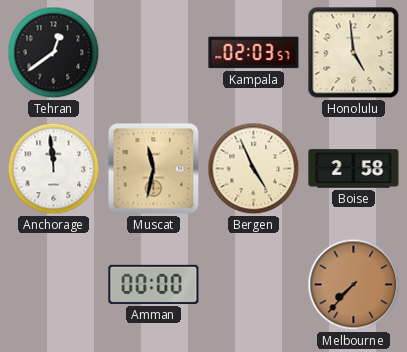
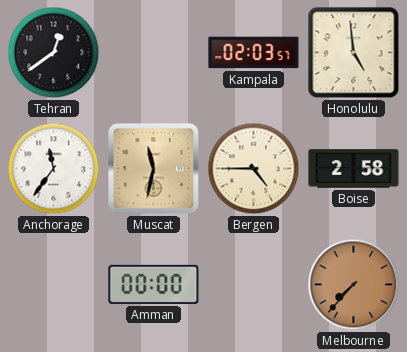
Anchorage: 11:59 -> 11:36
Bergen: 4:56 -> 4:45
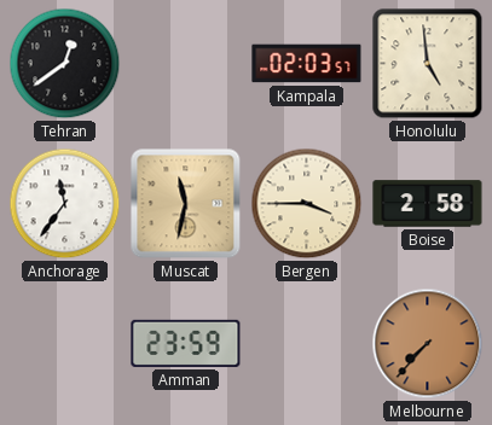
Bergen: 4:45 -> 3:45
Amman: 00:00 -> 23:59
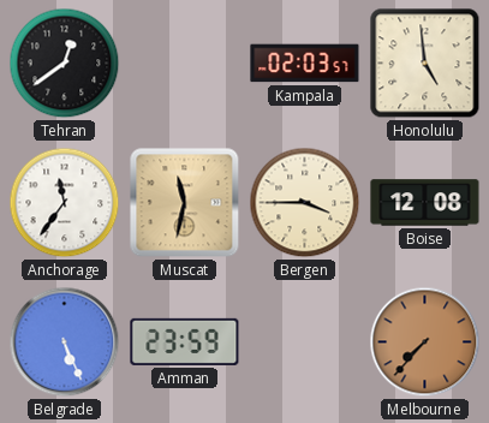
Boise: 2:58 -> 12:08
Belgrade: none -> 5:26
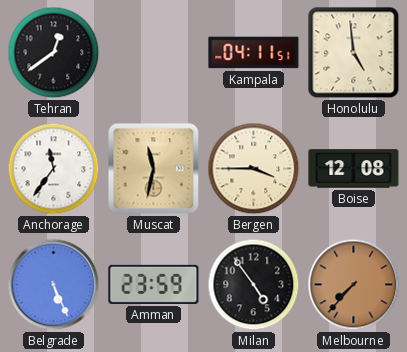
Kampala: 02:03 -> 04:11
Milan: none -> 4:54
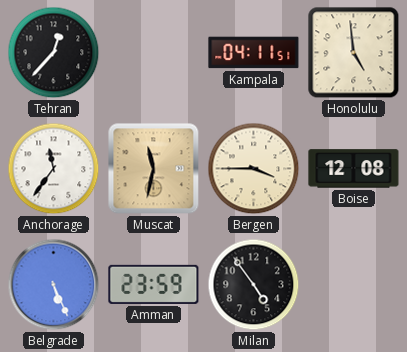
Tehran: 12:39 -> 12:37
Melbourne: 7:37 -> none
